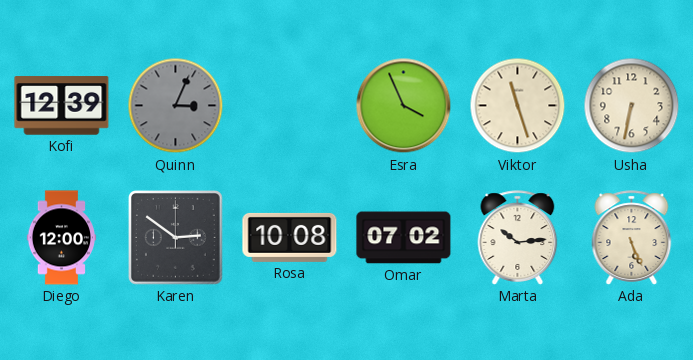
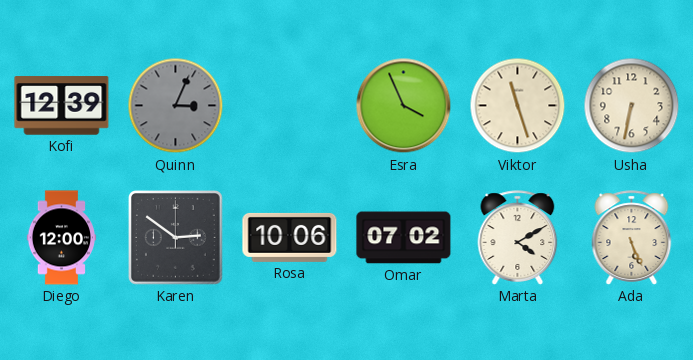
Rosa: 10:08 -> 10:06
Marta: 10:14 -> 4:10
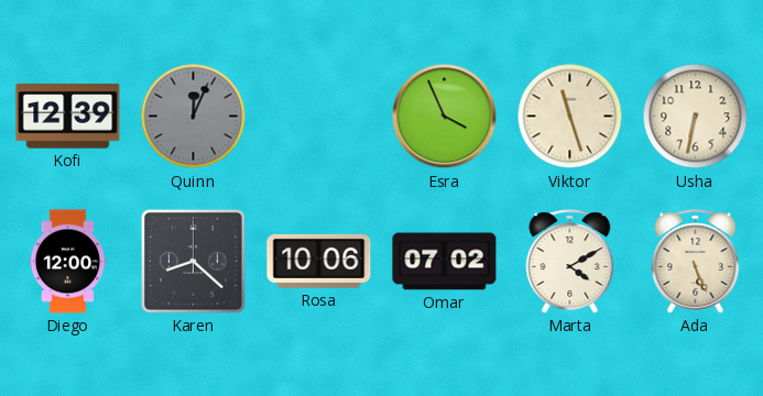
Quinn: 3:04 -> 12:04
Karen: 2:51 -> 8:22
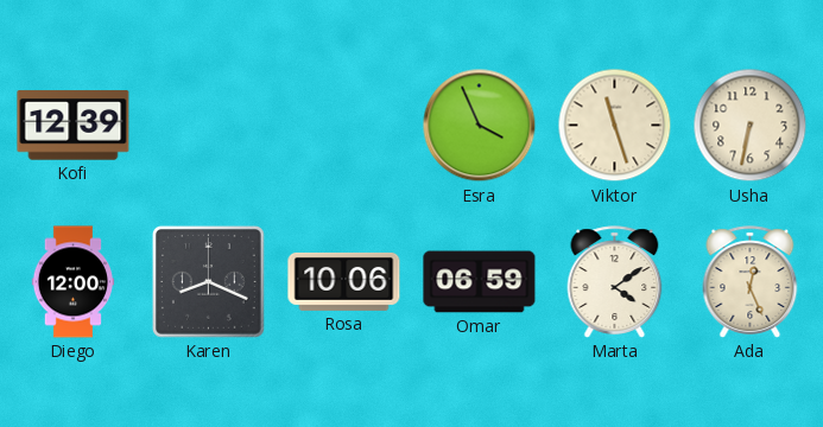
Quinn: 12:04 -> none
Karen: 8:22 -> 8:19
Omar: 07:02 -> 06:59
Marta: 4:10 -> 4:09
Ada: 5:26 -> 12:26
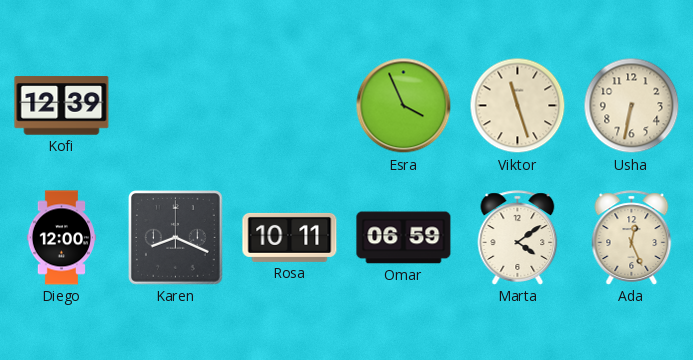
Rosa: 10:06 -> 10:11
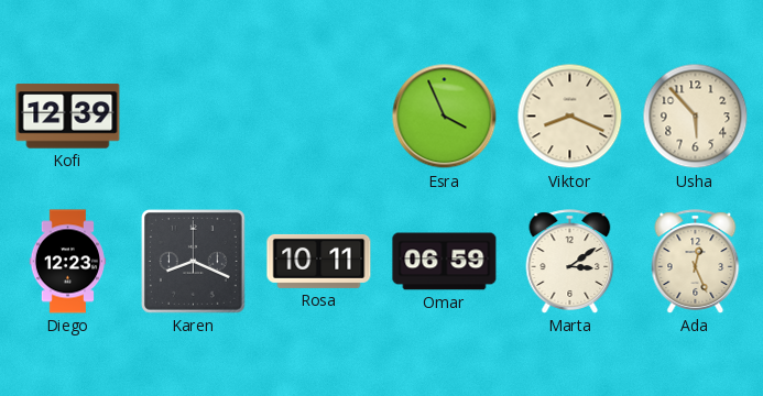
Viktor: 11:27 -> 8:19
Usha: 6:32 -> 5:53
Diego: 12:00 -> 12:23
Marta: 4:09 -> 3:09
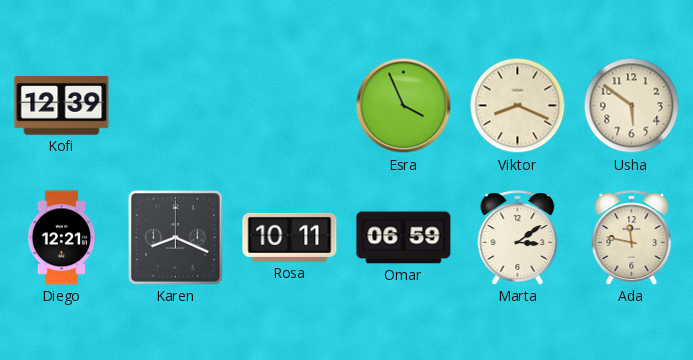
Usha: 5:53 -> 5:51
Diego: 12:23 -> 12:21
Ada: 12:26 -> 11:47
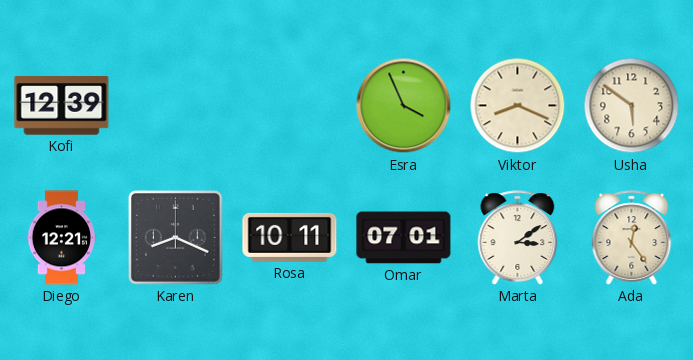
Omar: 06:59 -> 07:01
Ada: 11:47 -> 12:24
